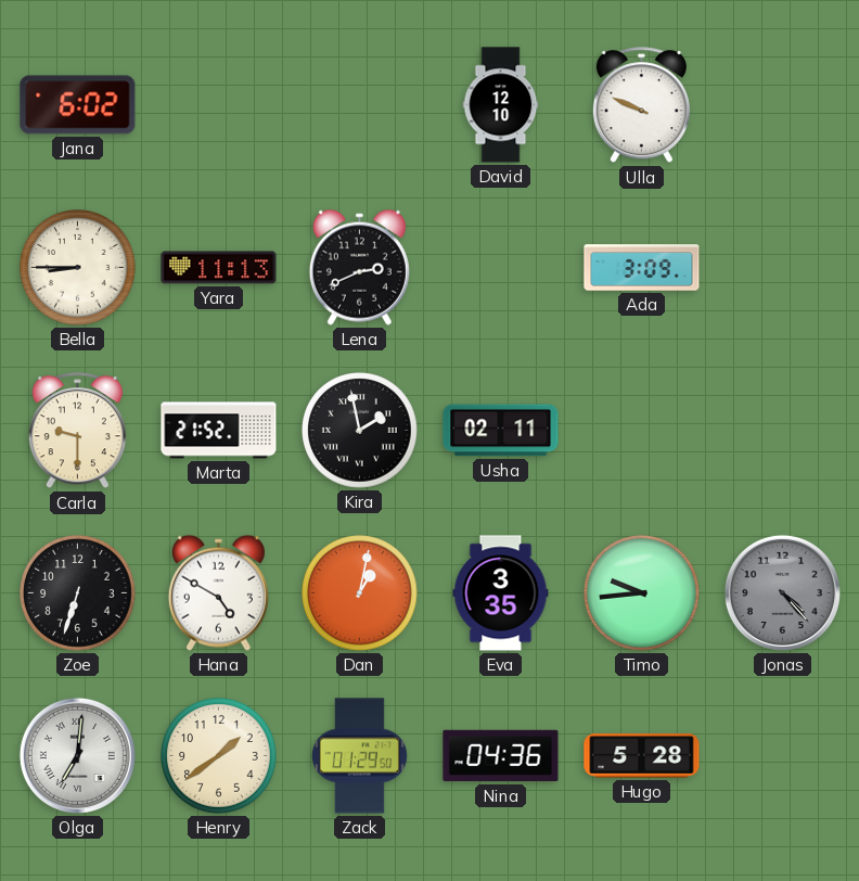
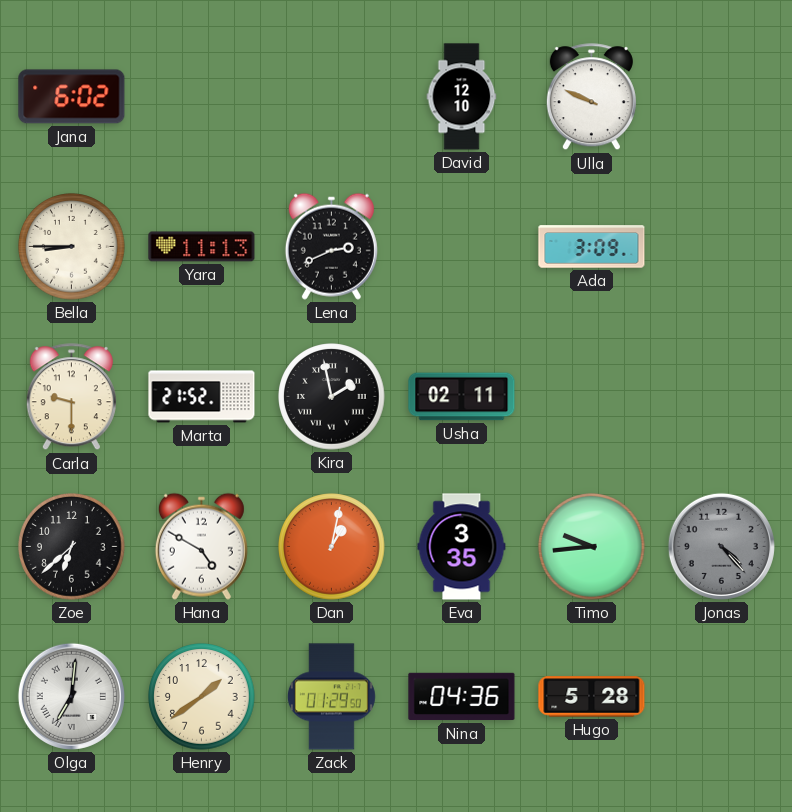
Zoe: 6:33 -> 6:38
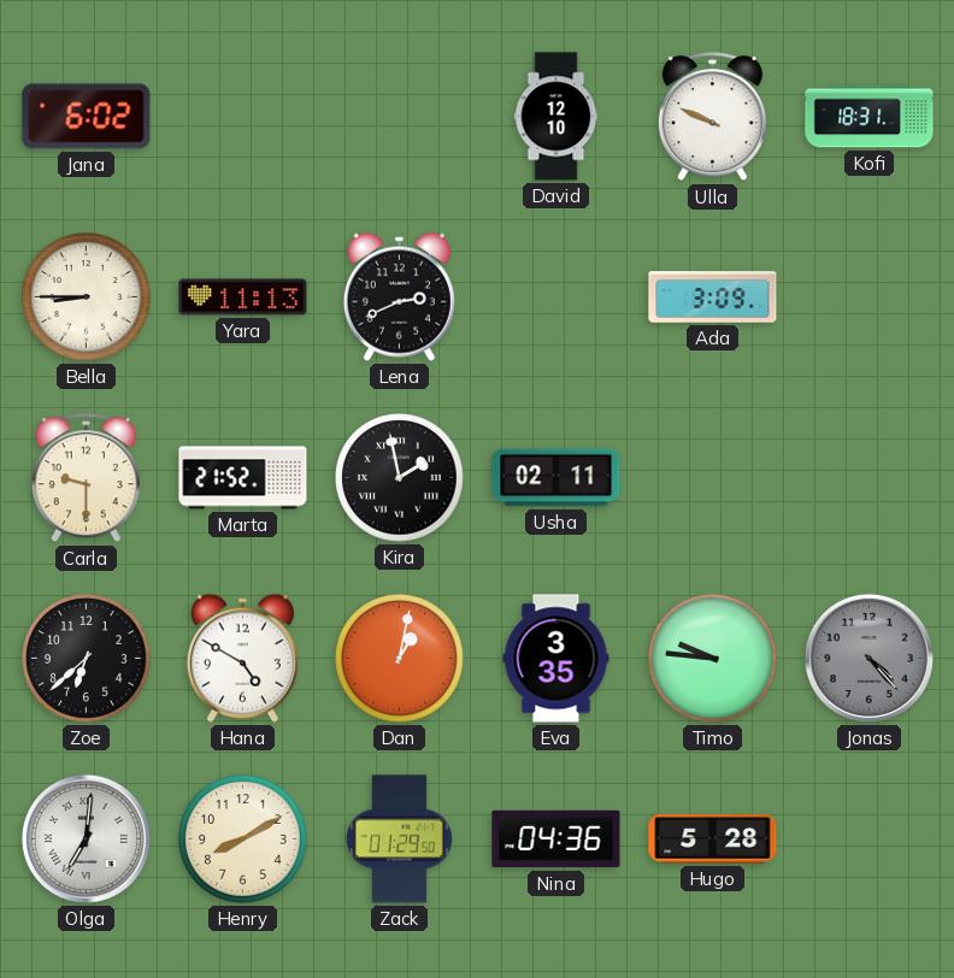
Kofi: none -> 18:31
Timo: 9:44 -> 9:46
Henry: 1:39 -> 8:10
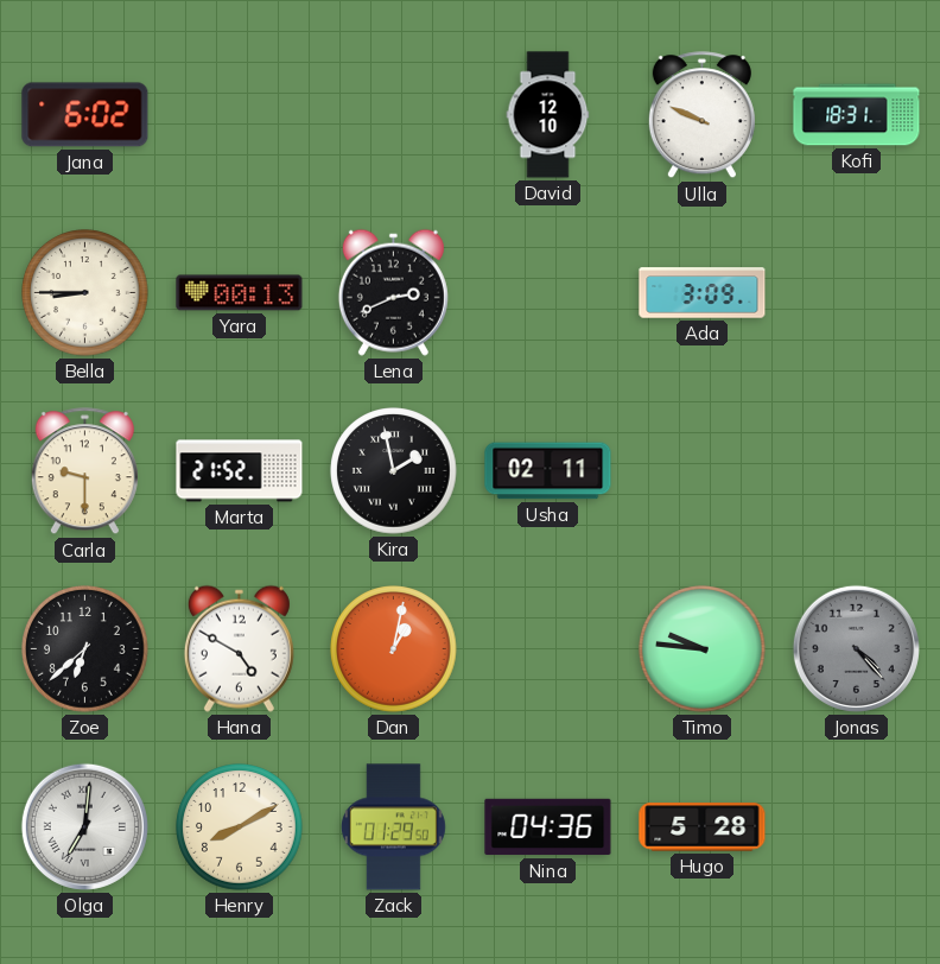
Yara: 11:13 -> 00:13
Eva: 3:35 -> none
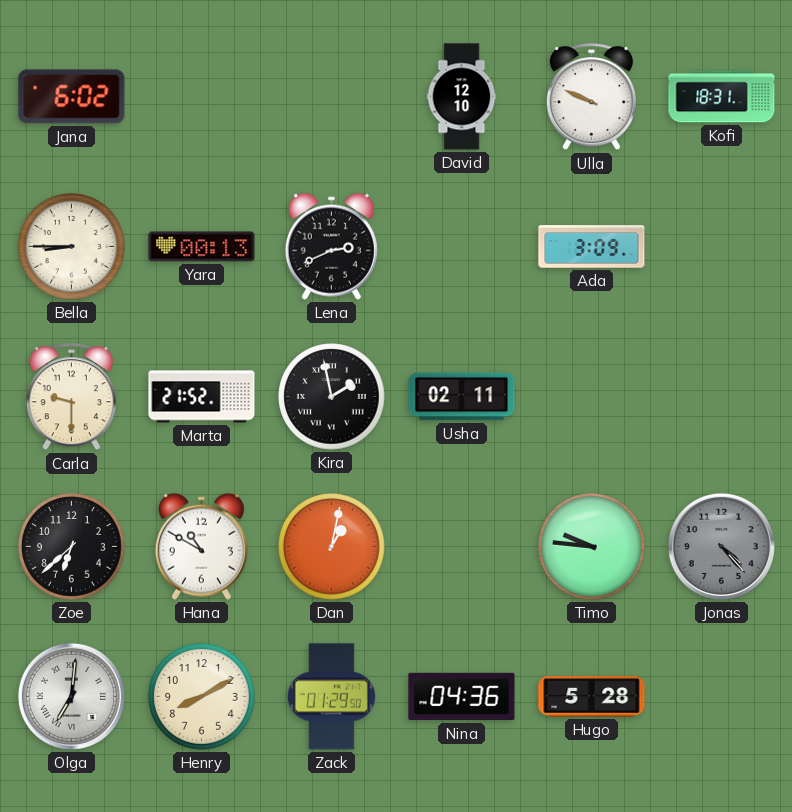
Hana: 4:50 -> 10:50
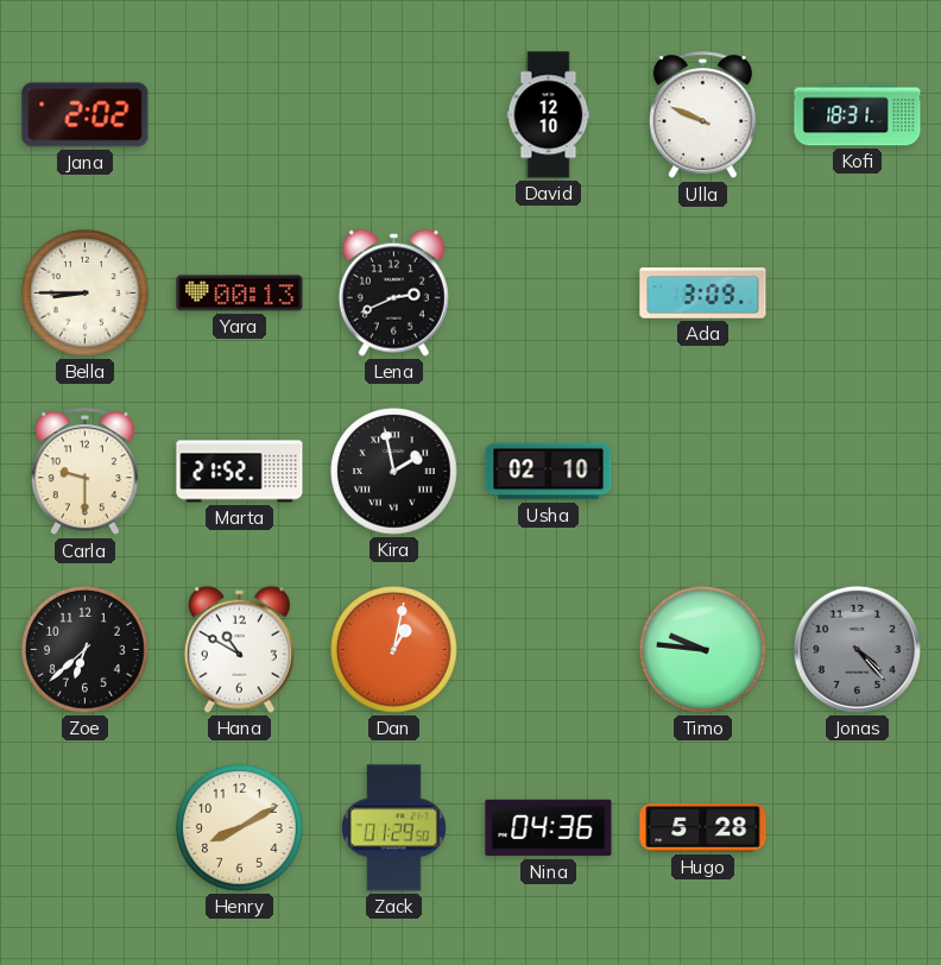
Jana: 6:02 -> 2:02
Usha: 02:11 -> 02:10
Olga: 7:01 -> none
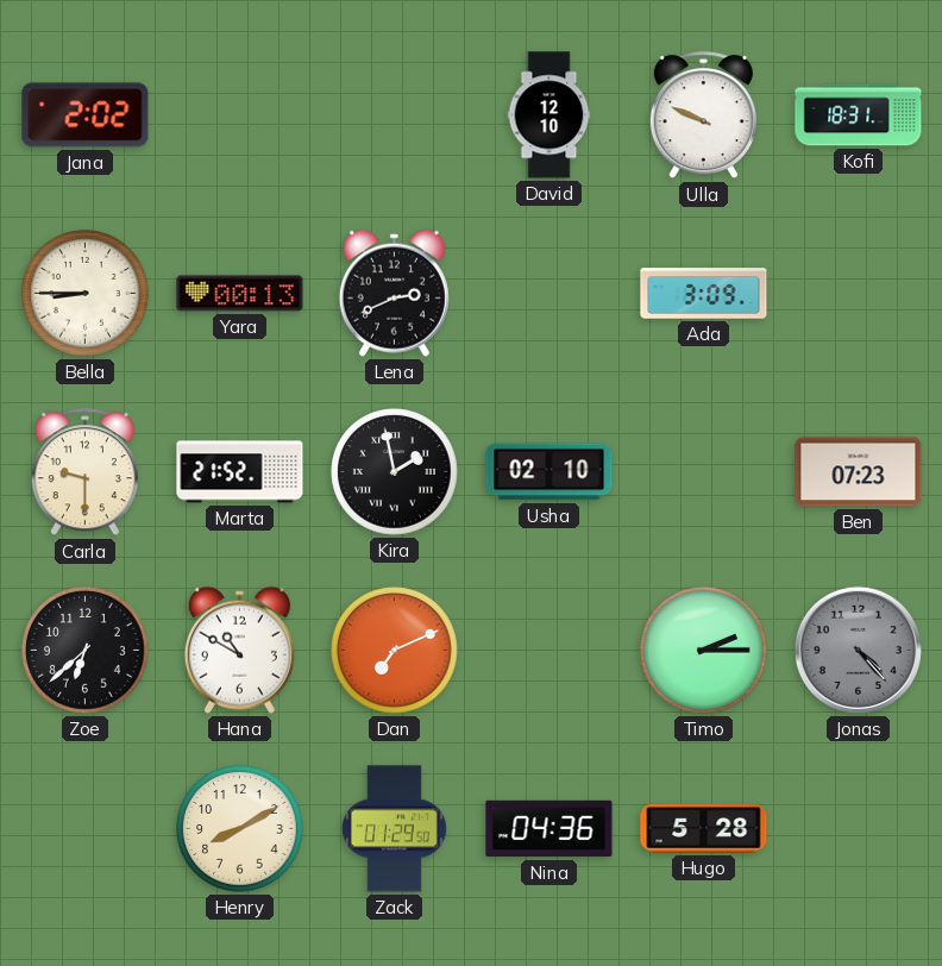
Ben: none -> 07:23
Dan: 1:02 -> 7:11
Timo: 9:46 -> 2:15
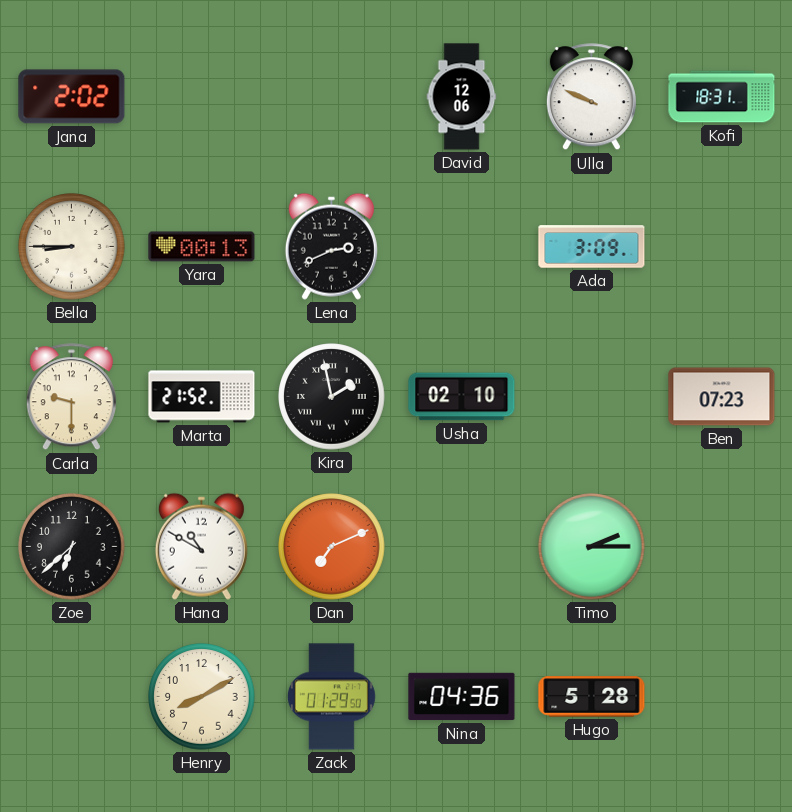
David: 12:10 -> 12:06
Jonas: 4:23 -> none
